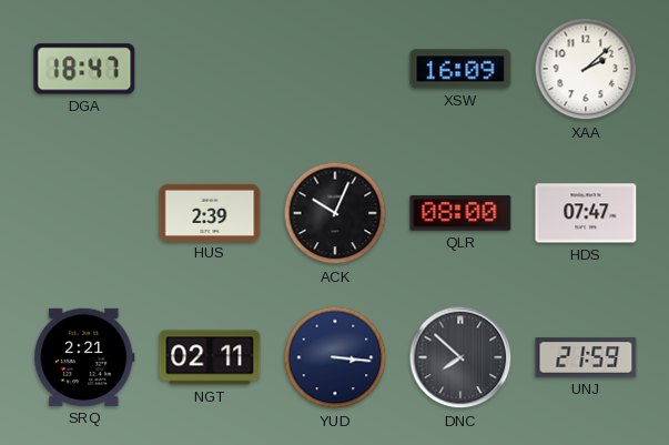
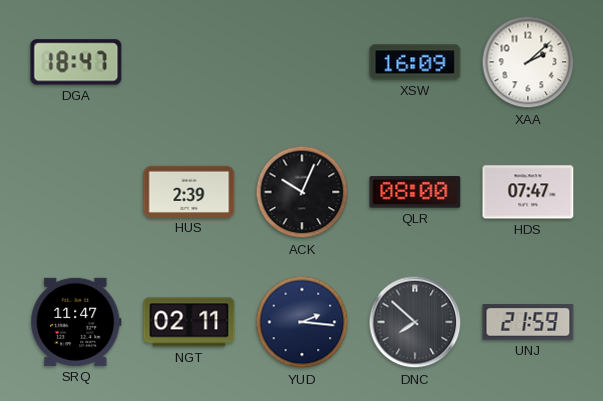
SRQ: 2:21 -> 11:47
YUD: 3:16 -> 2:16
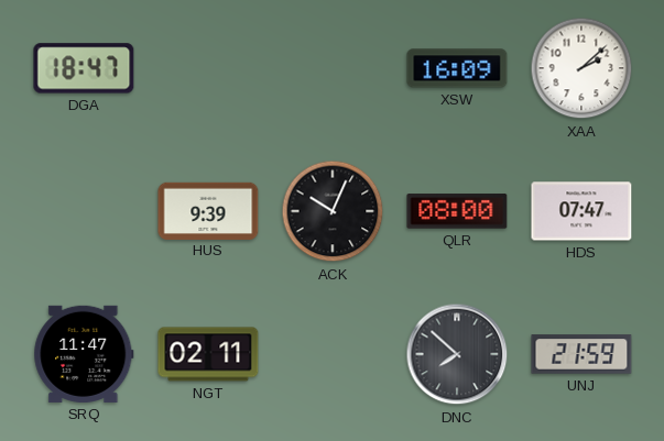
HUS: 2:39 -> 9:39
YUD: 2:16 -> none
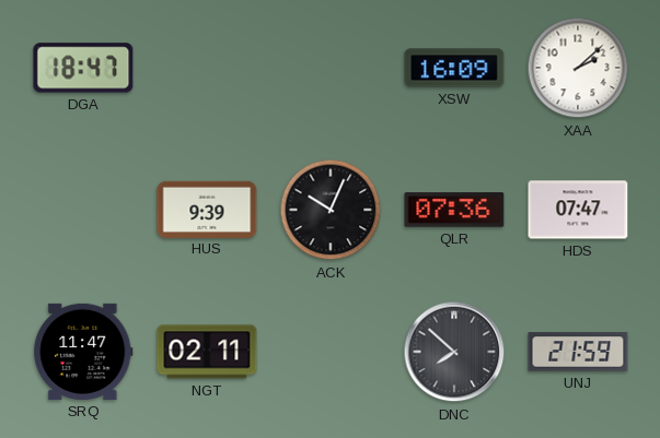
QLR: 08:00 -> 07:36
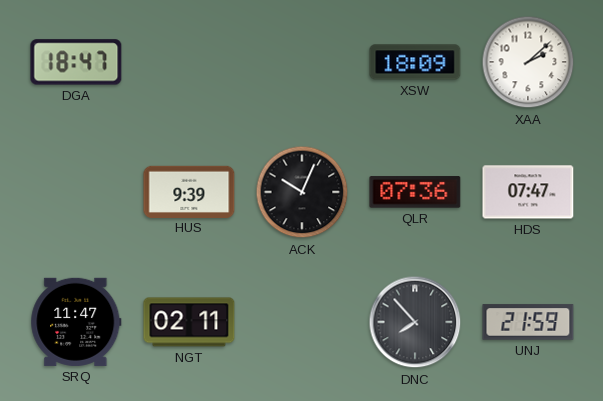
XSW: 16:09 -> 18:09
DNC: 7:52 -> 7:53
